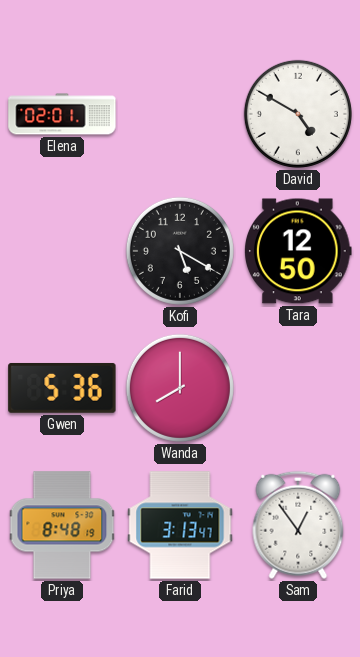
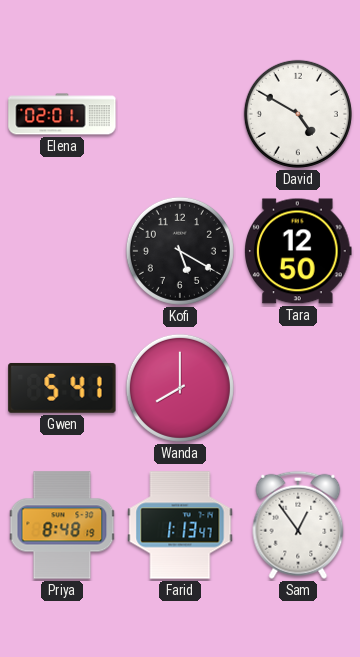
Gwen: 5:36 -> 5:41
Farid: 3:13 -> 1:13
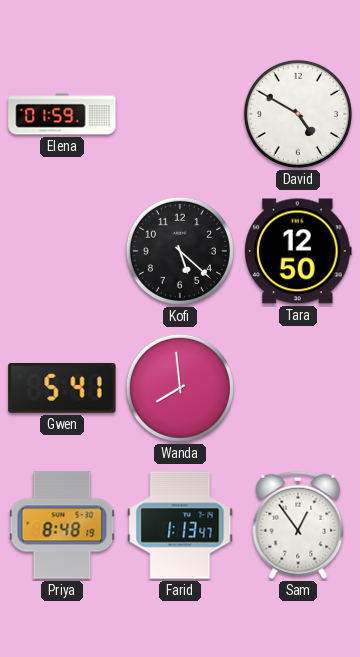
Elena: 02:01 -> 01:59
Kofi: 5:20 -> 5:22
Wanda: 8:00 -> 7:59
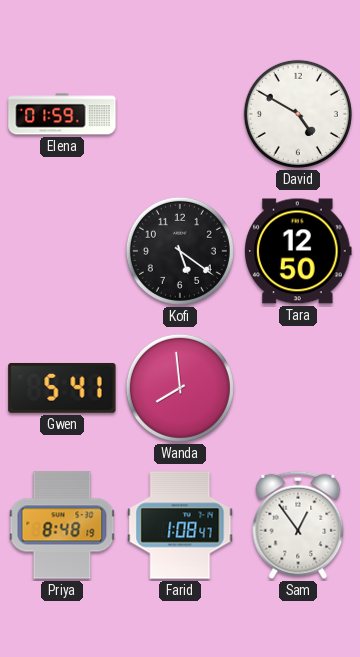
Kofi: 5:22 -> 5:21
Farid: 1:13 -> 1:08
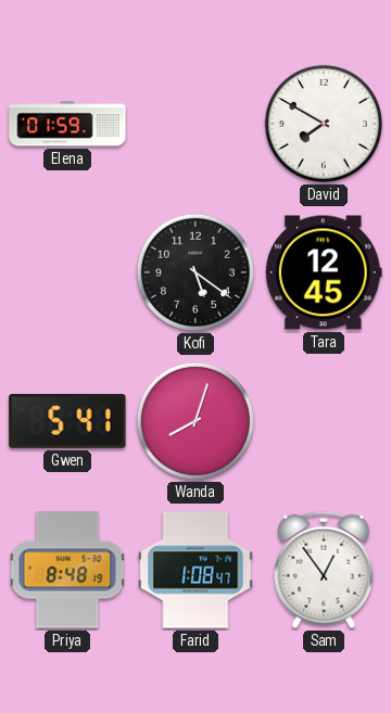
David: 4:50 -> 7:50
Tara: 12:50 -> 12:45
Wanda: 7:59 -> 8:03
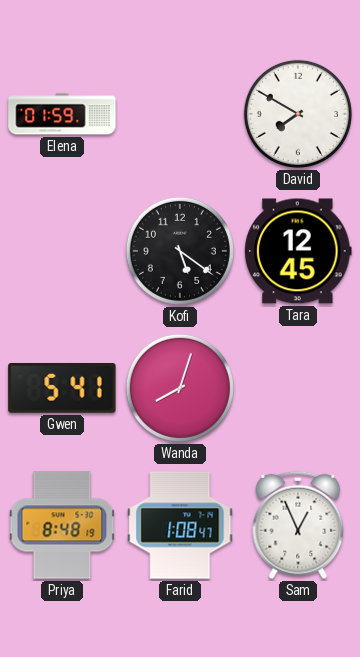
Sam: 12:54 -> 12:56
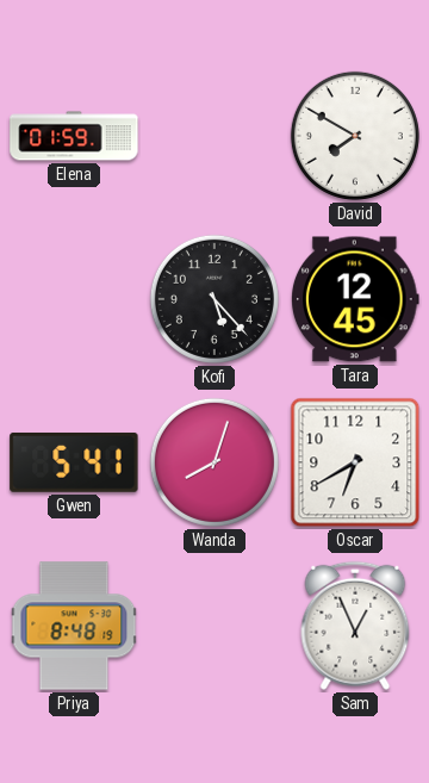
Kofi: 5:21 -> 5:23
Oscar: none -> 6:40
Farid: 1:08 -> none
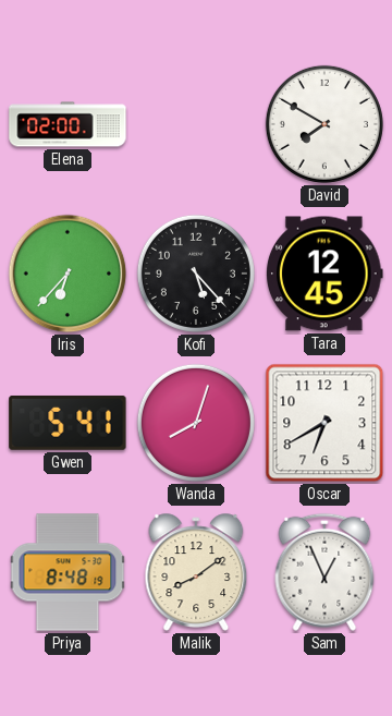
Elena: 01:59 -> 02:00
Iris: none -> 6:37
Malik: none -> 8:09
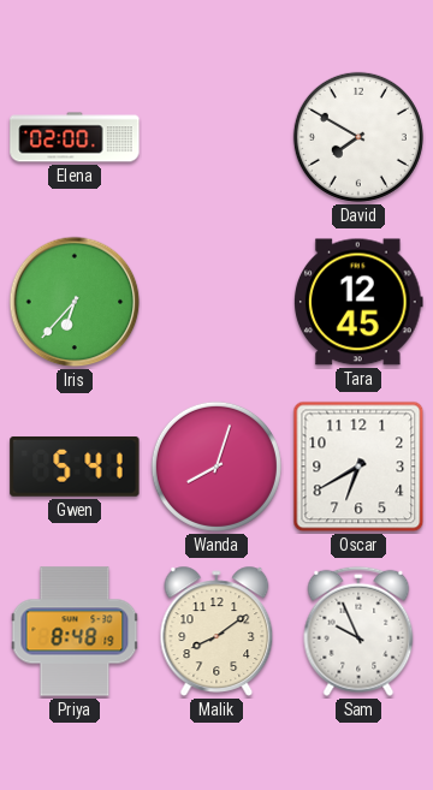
Kofi: 5:23 -> none
Sam: 12:56 -> 9:56
